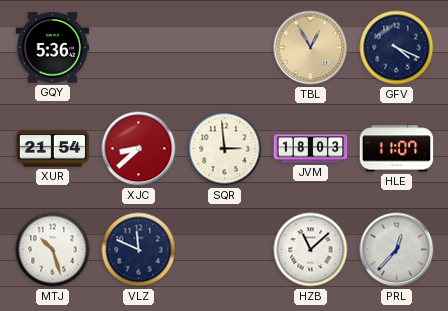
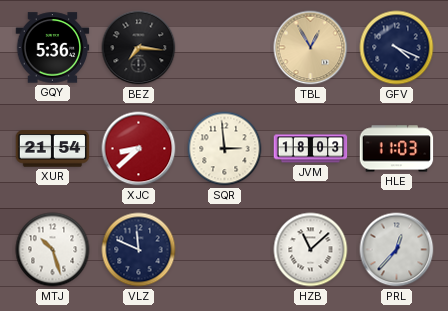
BEZ: none -> 7:16
HLE: 11:07 -> 11:03
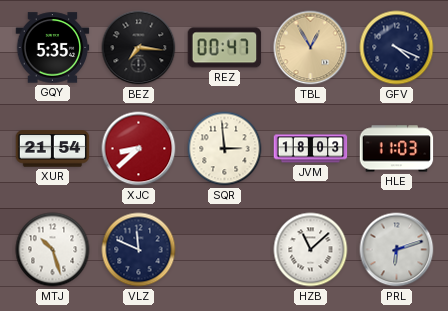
GQY: 5:36 -> 5:35
REZ: none -> 00:47
PRL: 12:37 -> 6:12
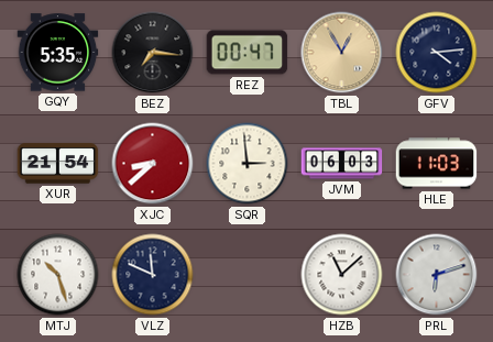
GFV: 4:19 -> 4:14
JVM: 18:03 -> 06:03
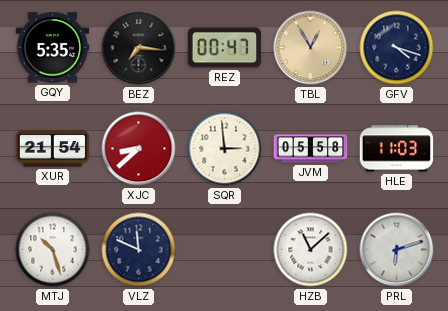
GFV: 4:14 -> 4:18
JVM: 06:03 -> 05:58
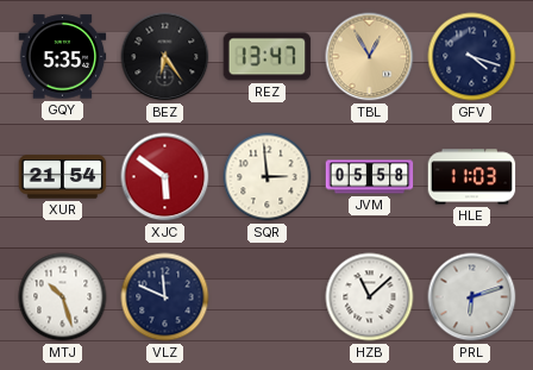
BEZ: 7:16 -> 6:24
REZ: 00:47 -> 13:47
XJC: 8:38 -> 5:51
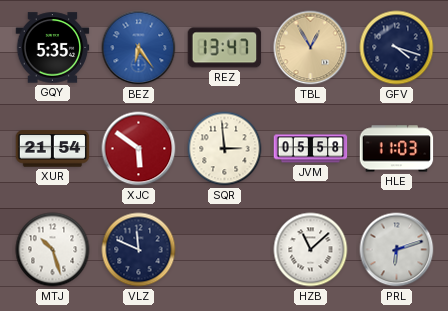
BEZ dial: black -> blue
